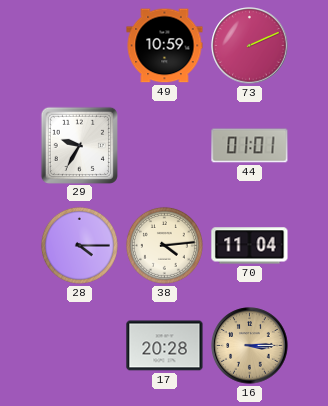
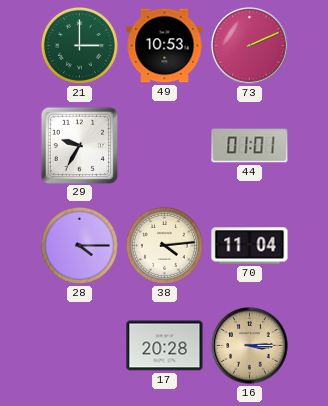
21: none -> 3:00
49: 10:59 -> 10:53
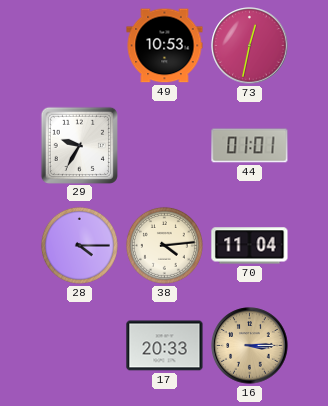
21: 3:00 -> none
73: 2:11 -> 12:32
17: 20:28 -> 20:33
